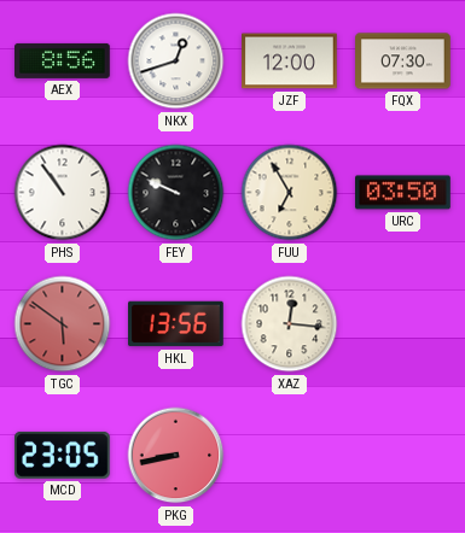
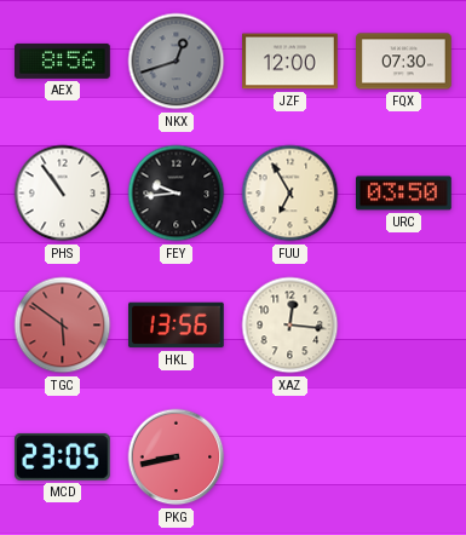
NKX dial: white -> grey
FEY: 9:49 -> 9:44
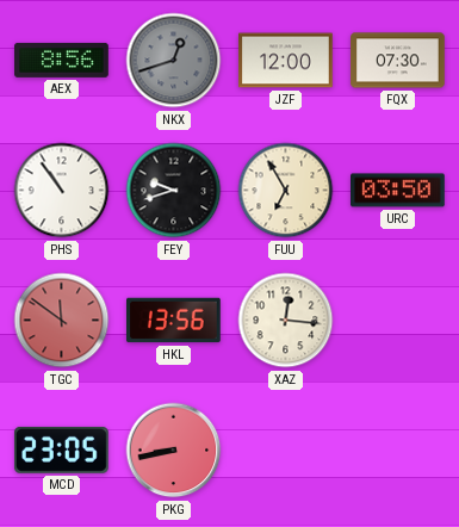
FEY: 9:44 -> 9:42
TGC: 5:51 -> 11:51
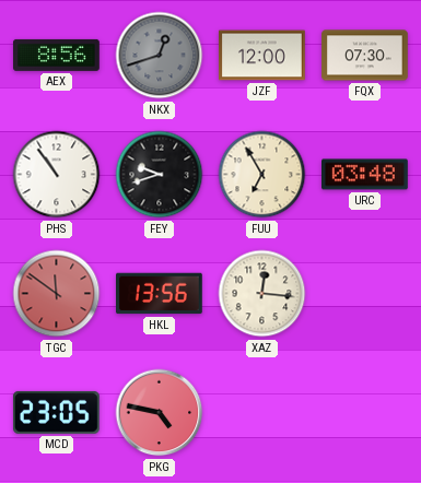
URC: 03:50 -> 03:48
PKG: 8:43 -> 4:47
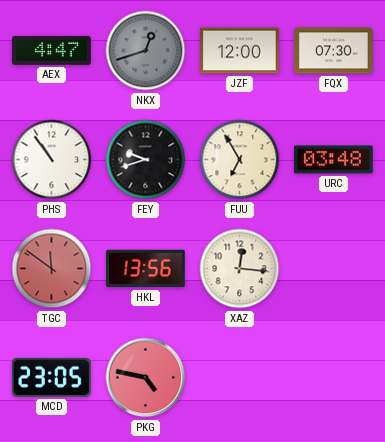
AEX: 8:56 -> 4:47
